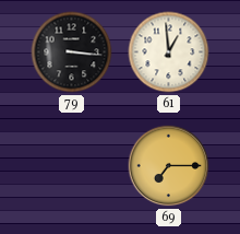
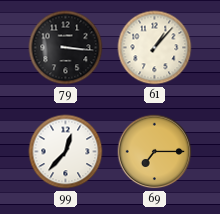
61: 12:59 -> 1:07
99: none -> 12:37
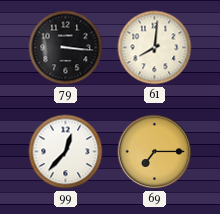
61: 1:07 -> 8:01
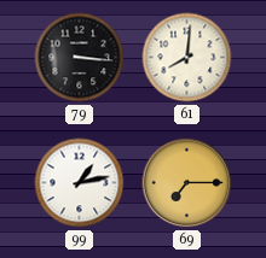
99: 12:37 -> 1:13
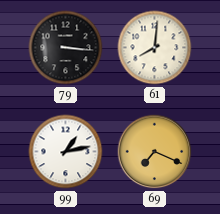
69: 7:15 -> 7:19
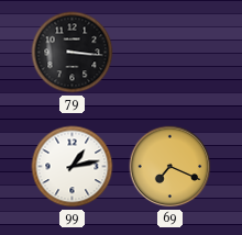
61: 8:01 -> none
